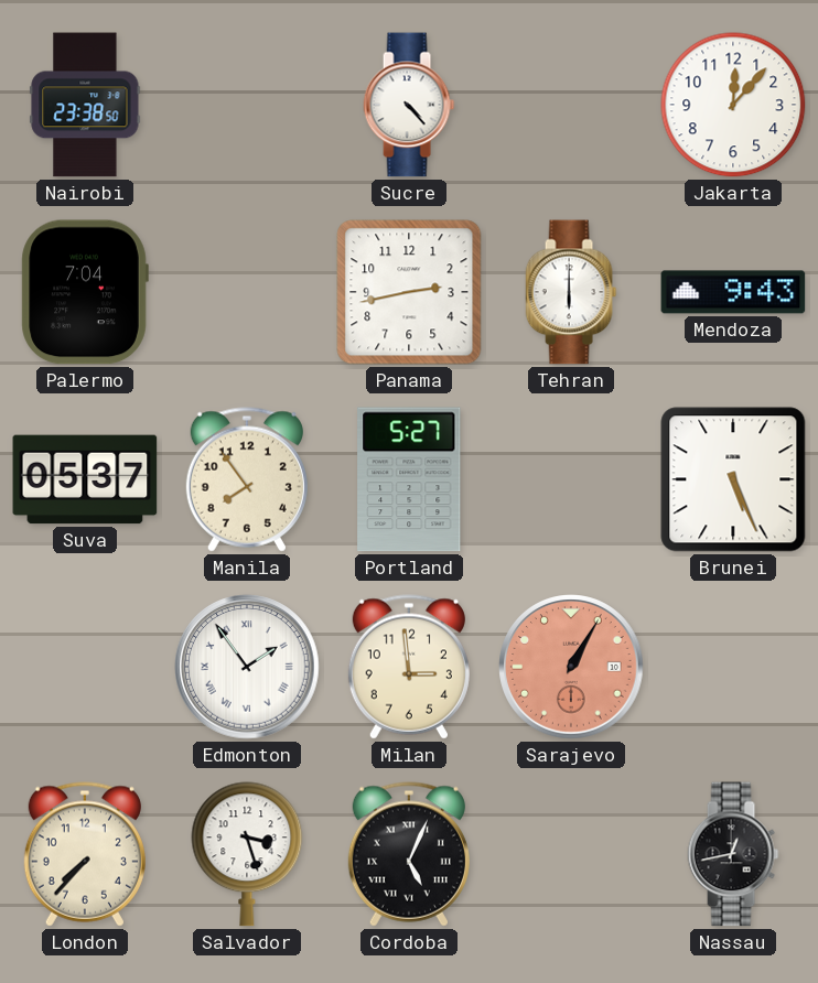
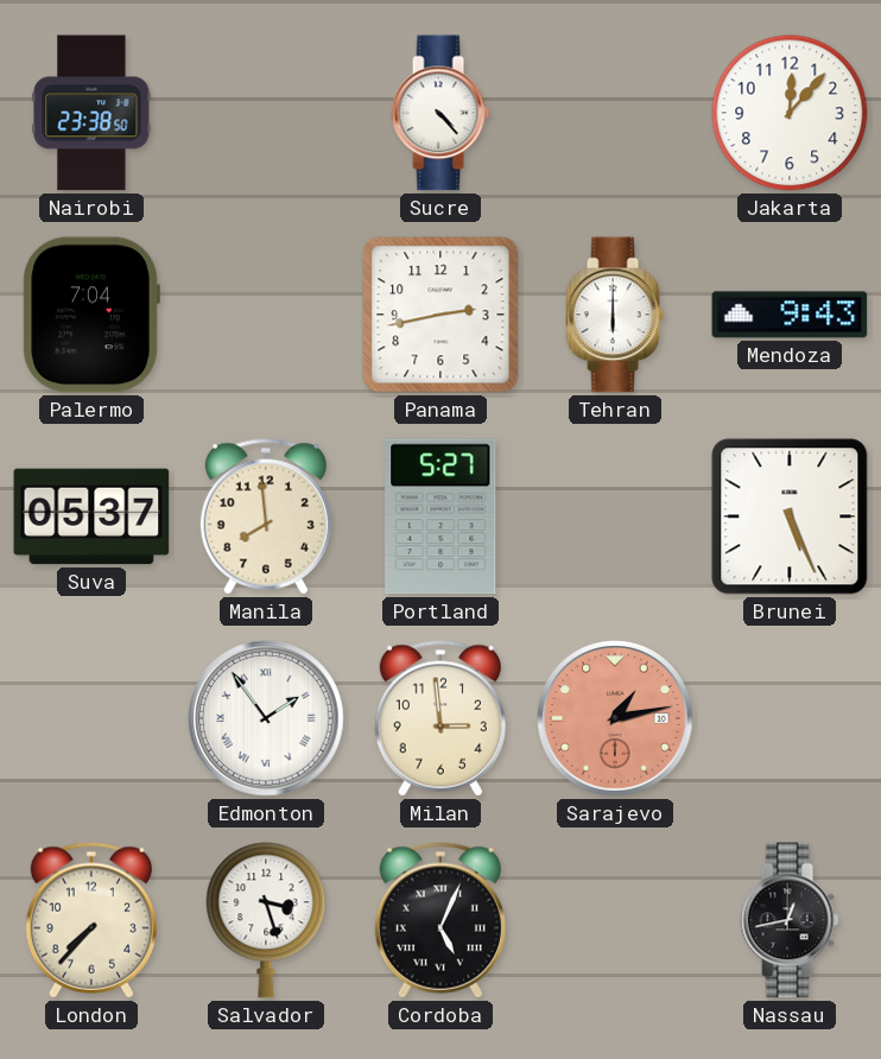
Manila: 7:54 -> 7:59
Sarajevo: 1:05 -> 1:13
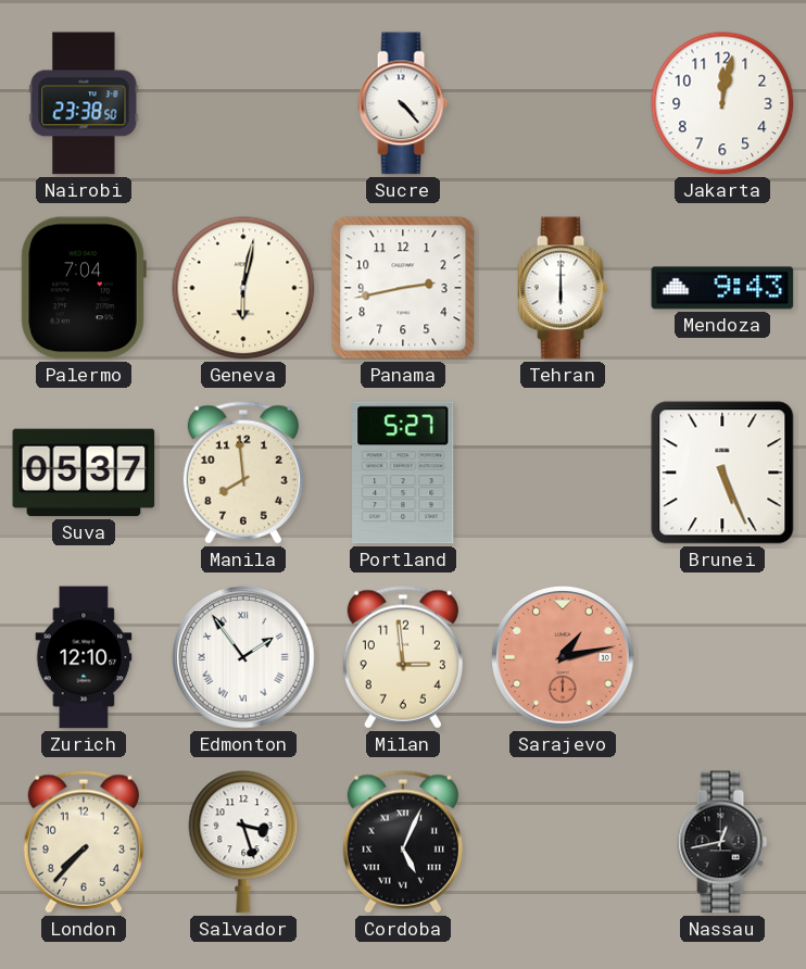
Jakarta: 12:07 -> 12:02
Geneva: none -> 6:02
Zurich: none -> 12:10
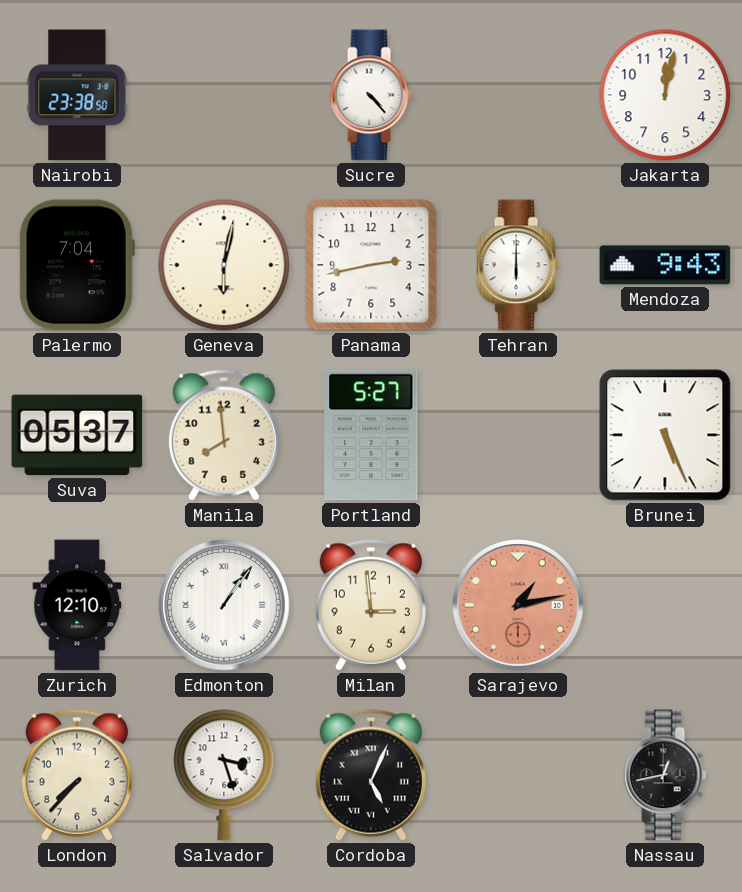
Edmonton: 1:54 -> 1:06
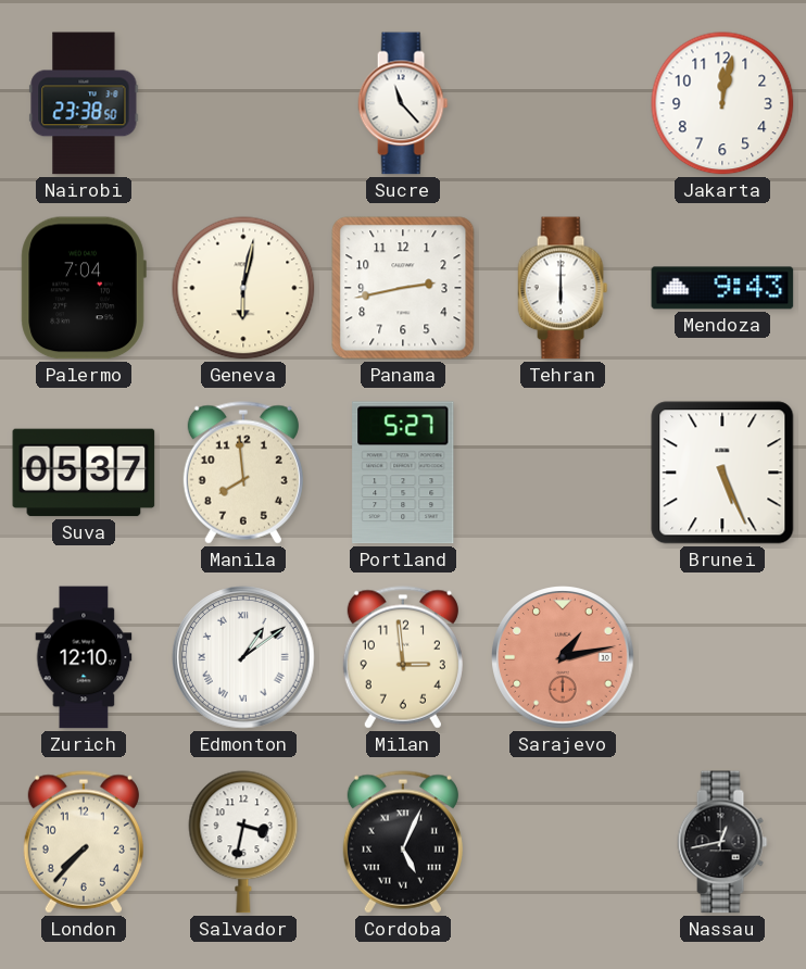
Sucre: 4:23 -> 11:23
Edmonton: 1:06 -> 1:09
Salvador: 3:27 -> 3:32
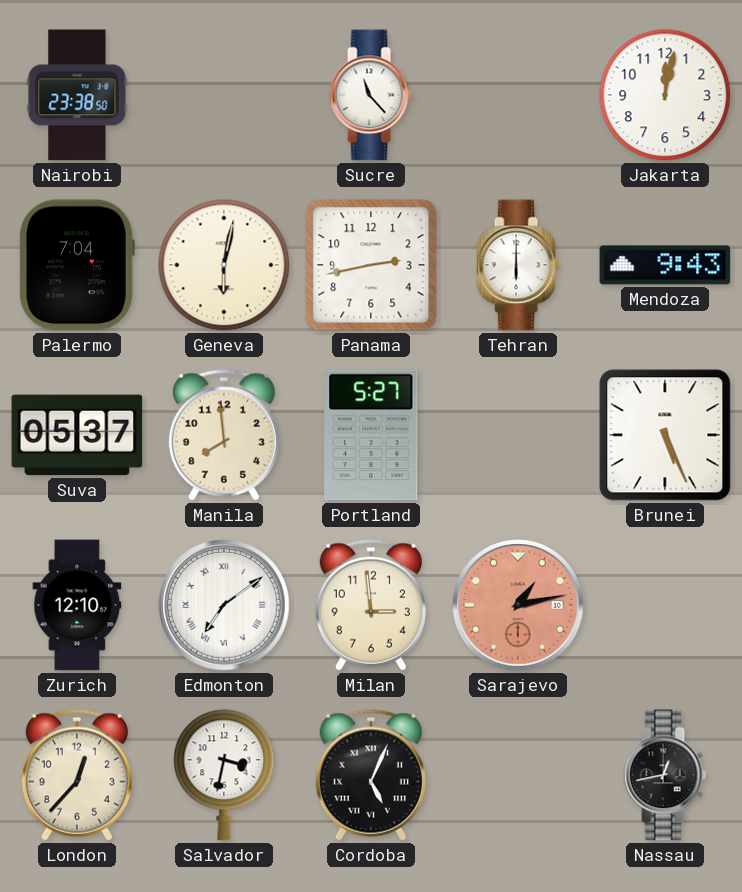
Edmonton: 1:09 -> 7:09
London: 7:37 -> 12:37
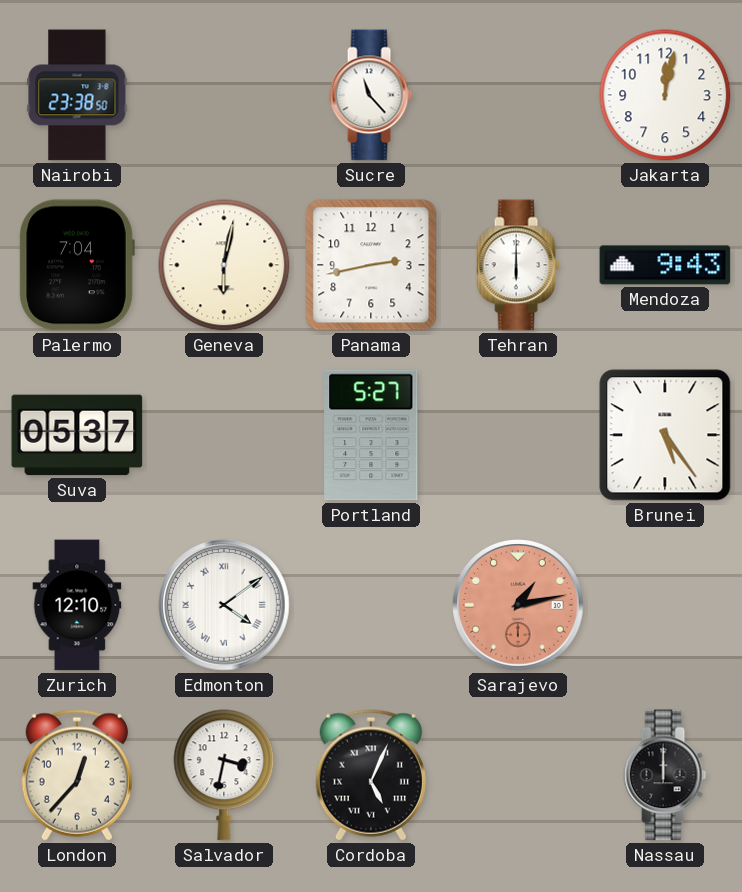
Manila: 7:59 -> none
Brunei: 5:26 -> 5:24
Edmonton: 7:09 -> 4:09
Milan: 2:59 -> none
Nassau: 12:43 -> 12:00
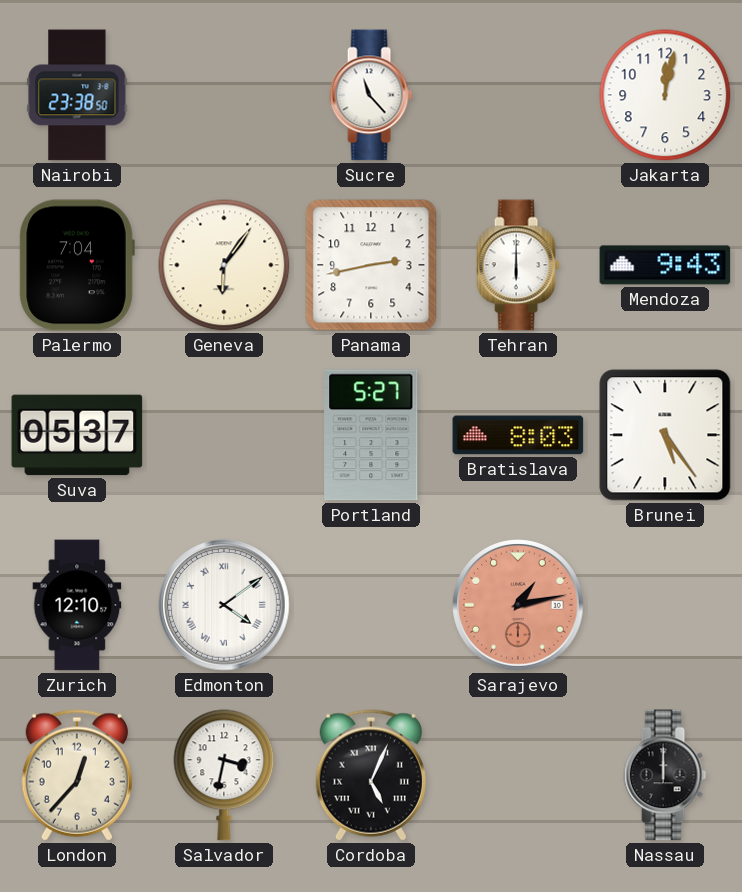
Geneva: 6:02 -> 6:06
Bratislava: none -> 8:03
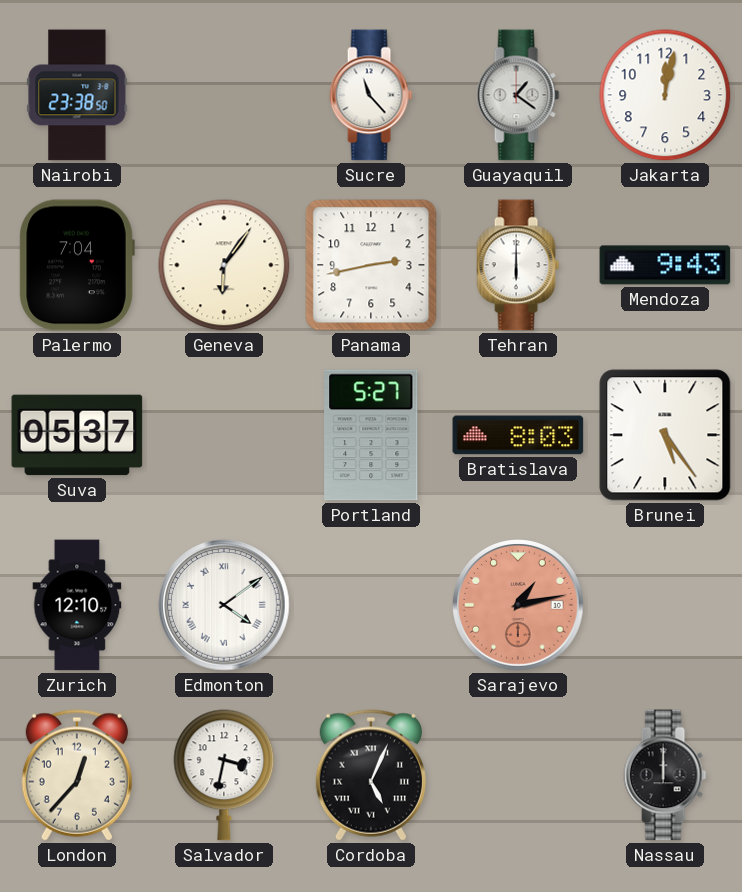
Guayaquil: none -> 1:21
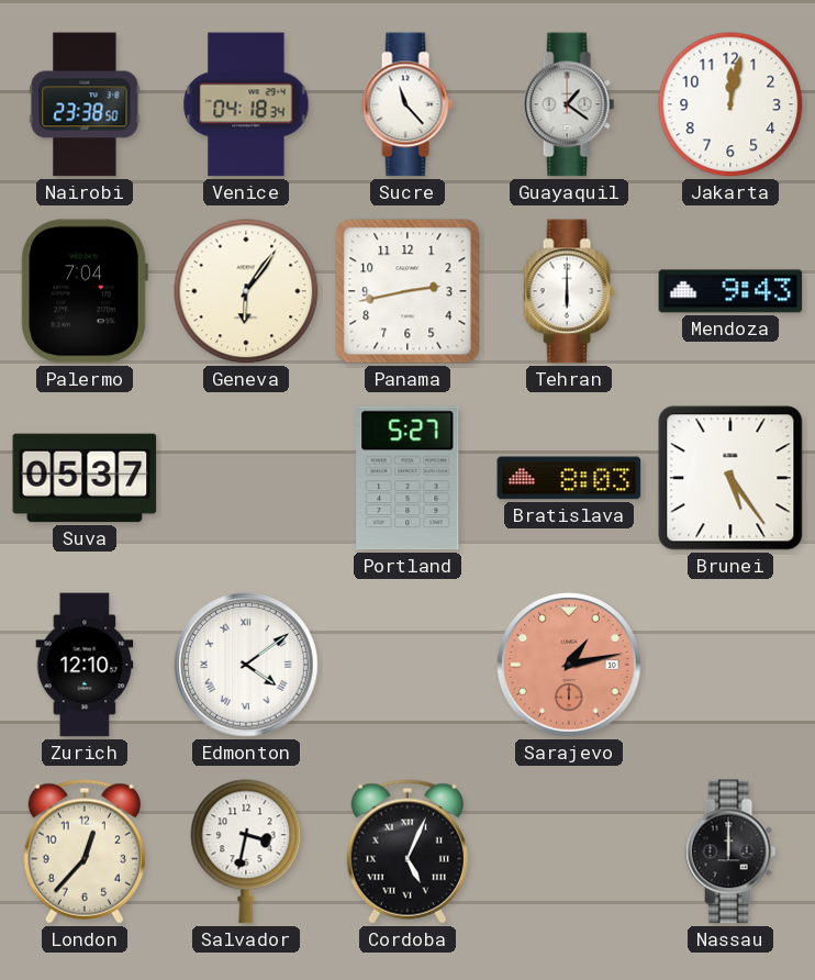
Venice: none -> 04:18
